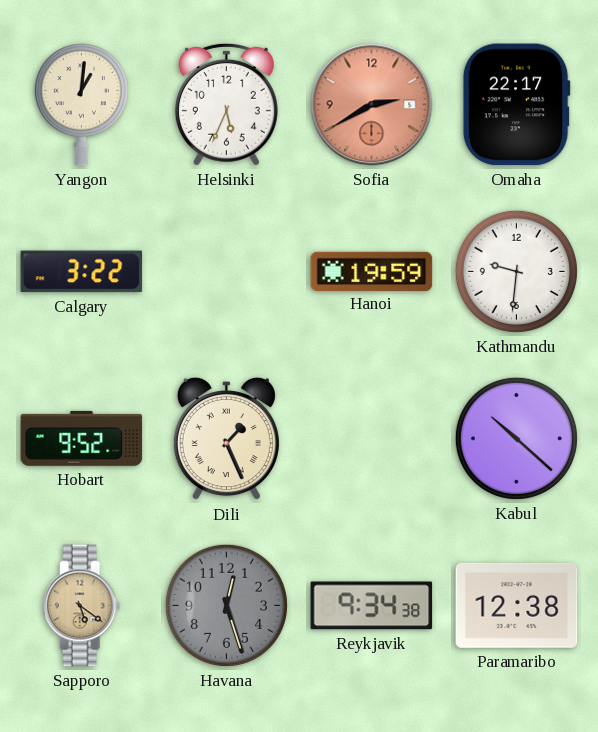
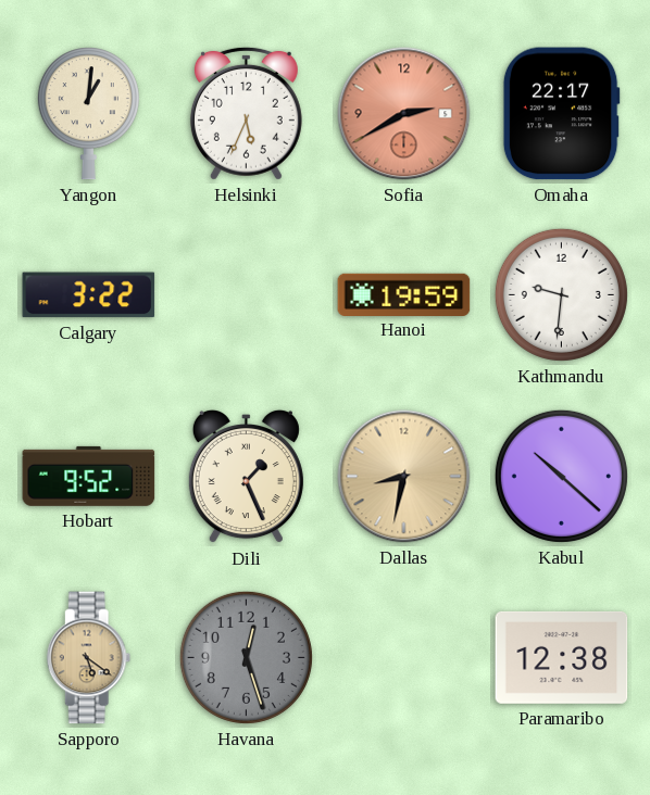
Dallas: none -> 8:32
Reykjavik: 9:34 -> none
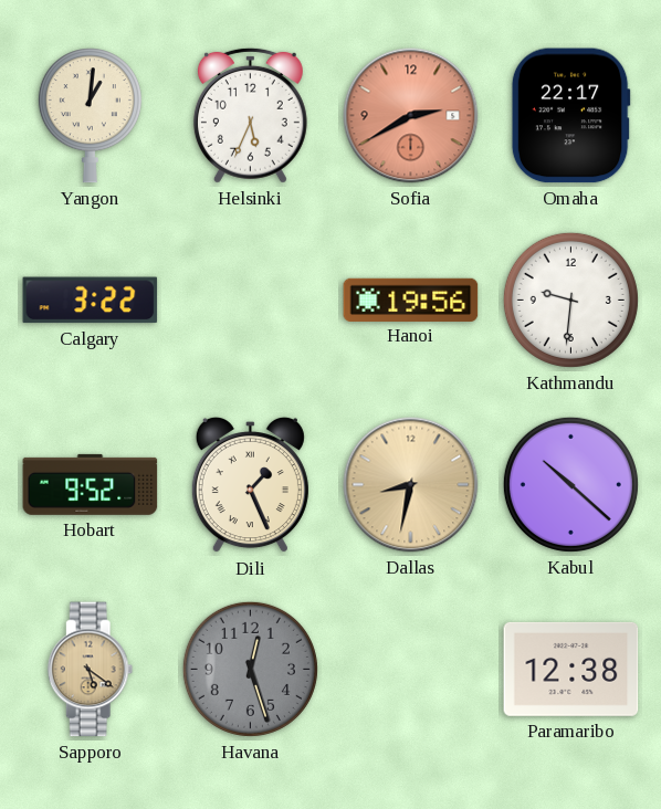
Hanoi: 19:59 -> 19:56
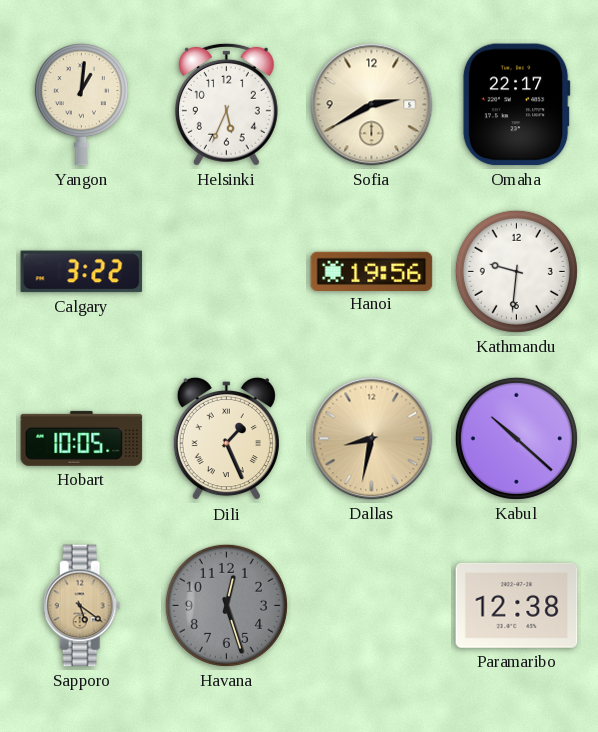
Sofia dial: salmon -> cream
Hobart: 9:52 -> 10:05
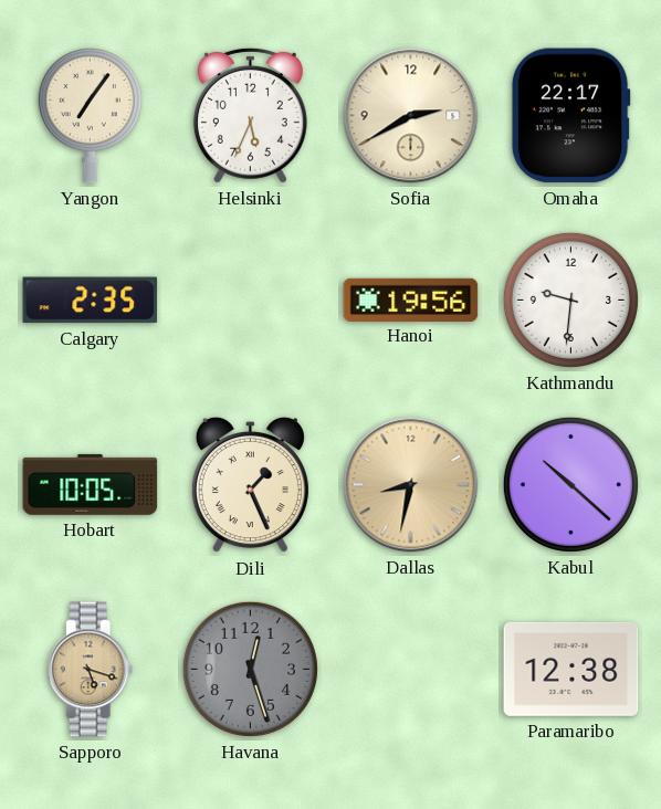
Yangon: 1:01 -> 7:06
Calgary: 3:22 -> 2:35
Sapporo: 5:21 -> 5:18
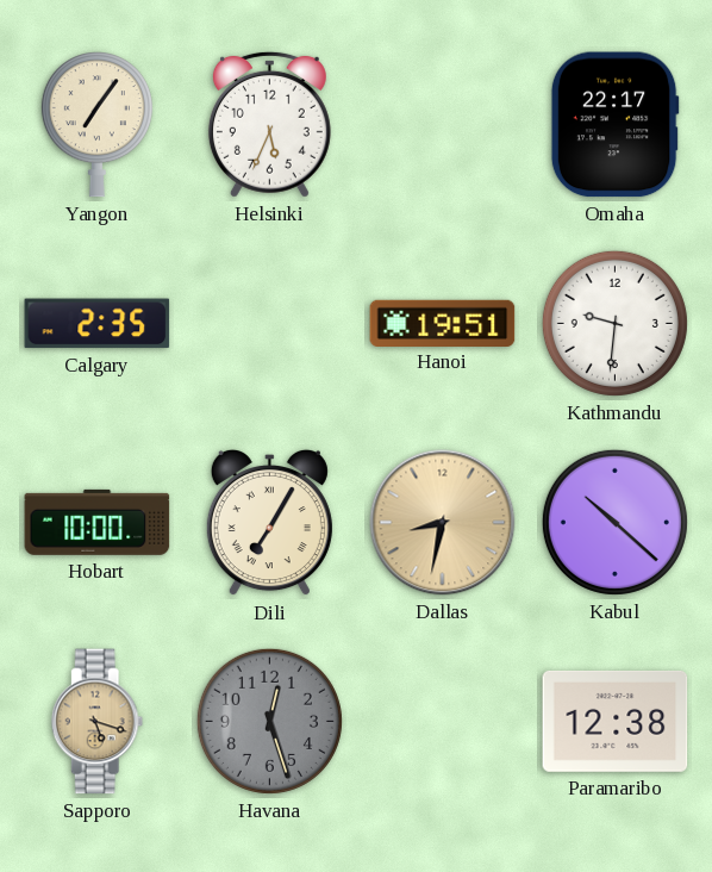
Sofia: 2:40 -> none
Hanoi: 19:56 -> 19:51
Hobart: 10:05 -> 10:00
Dili: 1:26 -> 7:05
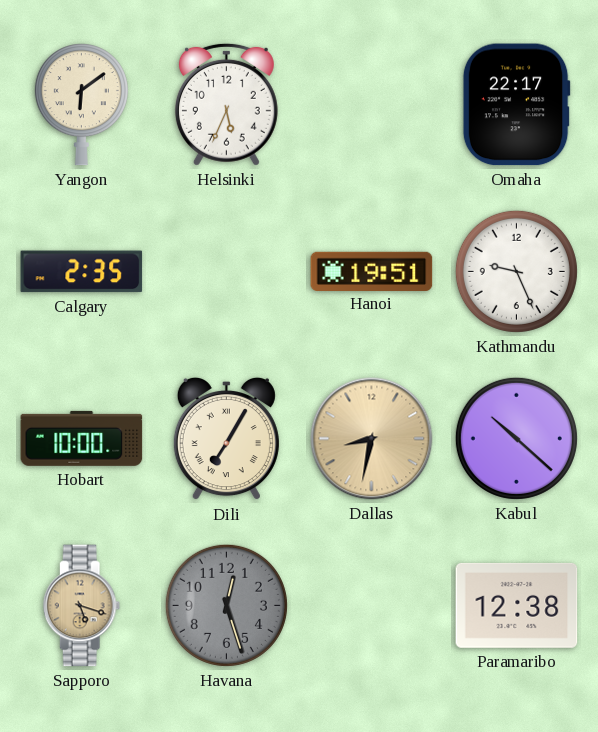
Yangon: 7:06 -> 6:09
Kathmandu: 9:31 -> 9:26
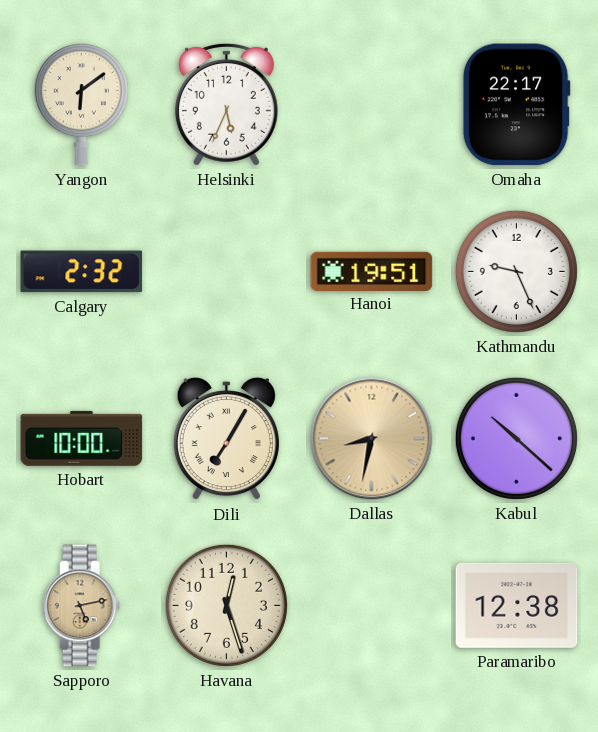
Calgary: 2:35 -> 2:32
Sapporo: 5:18 -> 5:13
Havana dial: grey -> cream
